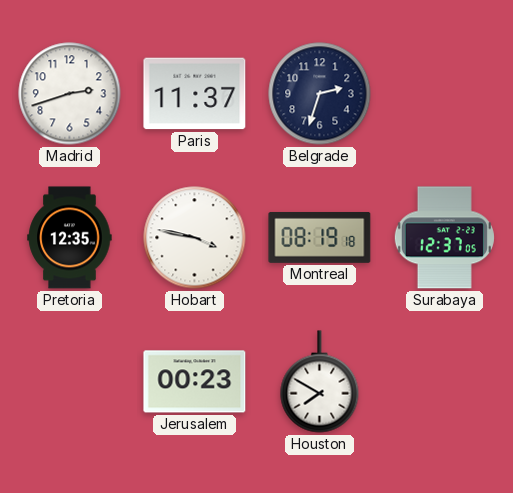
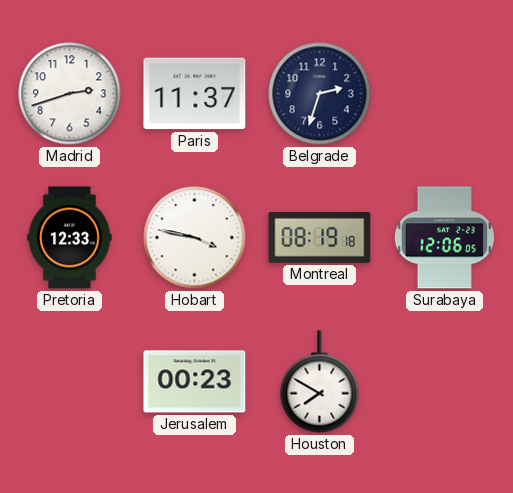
Pretoria: 12:35 -> 12:33
Surabaya: 12:37 -> 12:06
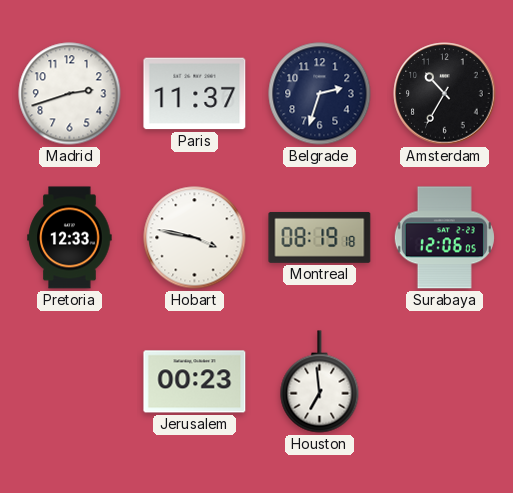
Amsterdam: none -> 10:35
Houston: 7:50 -> 6:59
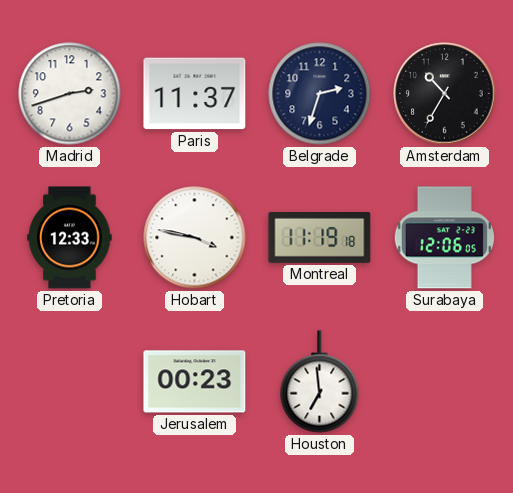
Montreal: 08:19 -> 11:19
